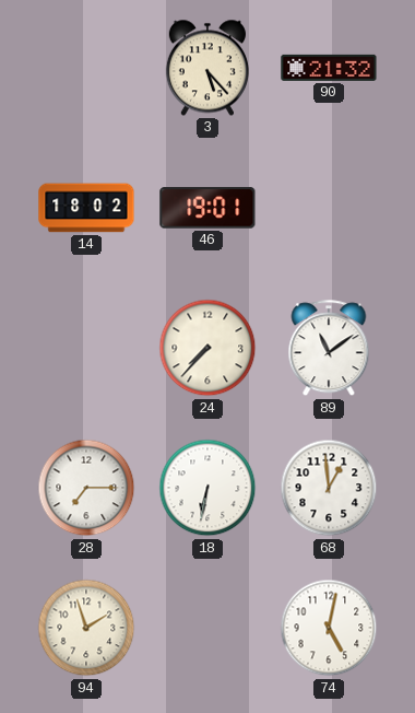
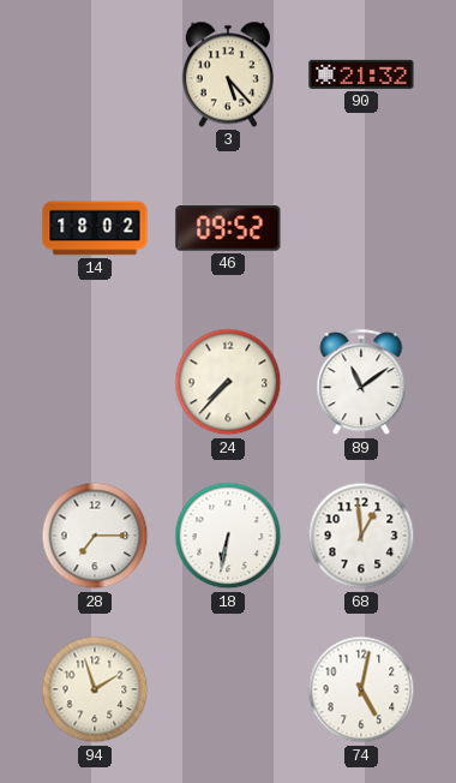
46: 19:01 -> 09:52
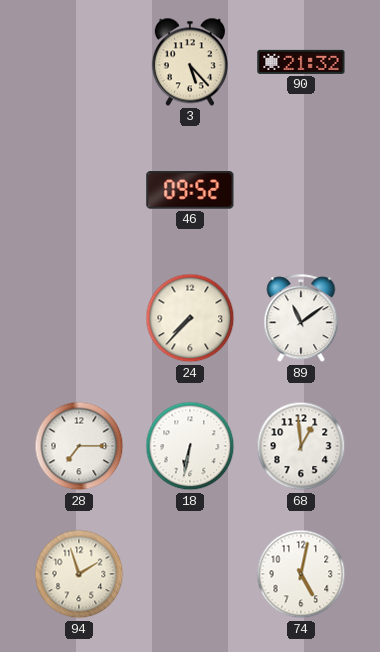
14: 18:02 -> none
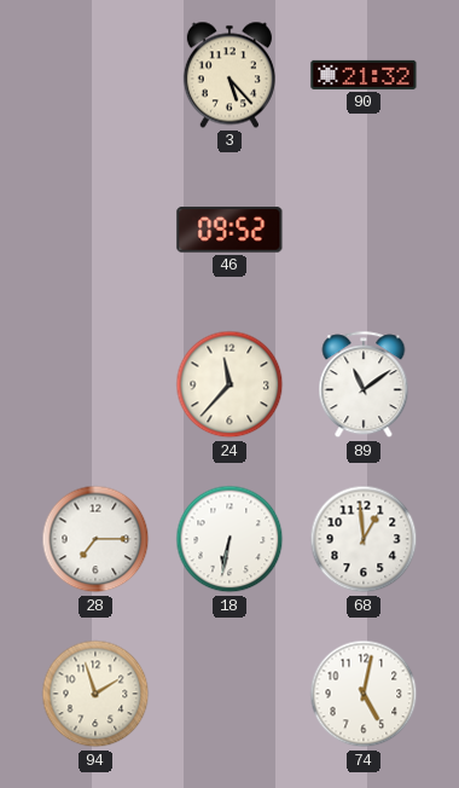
24: 7:37 -> 11:37
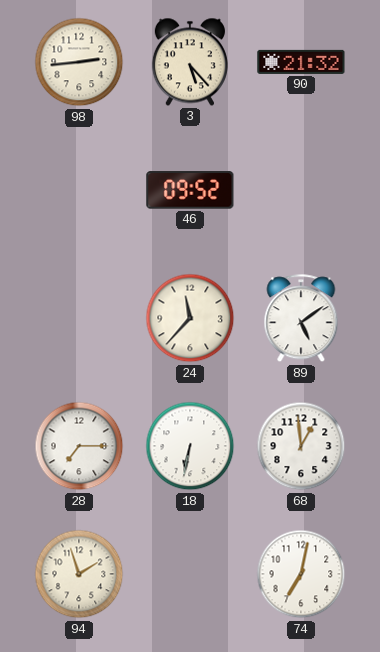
98: none -> 2:44
89: 11:09 -> 5:09
74: 5:02 -> 7:02
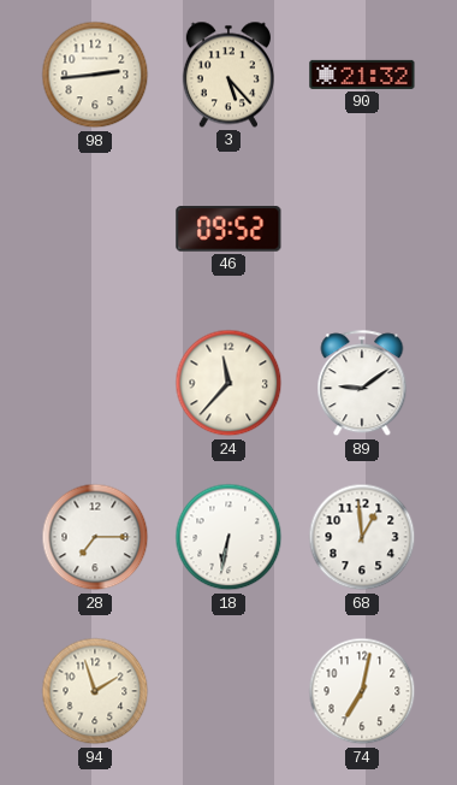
89: 5:09 -> 9:09
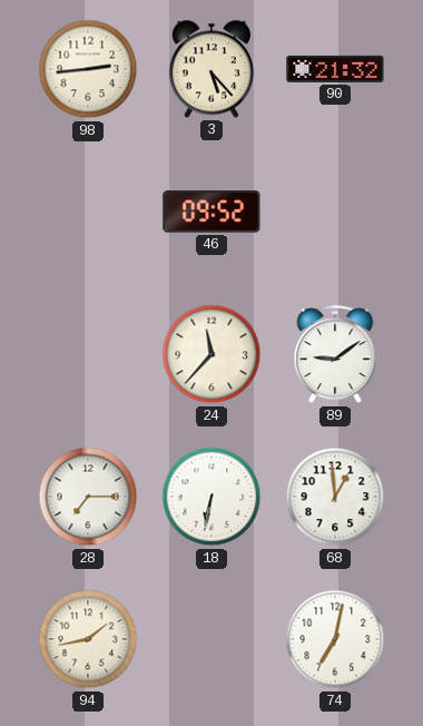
94: 1:57 -> 1:43
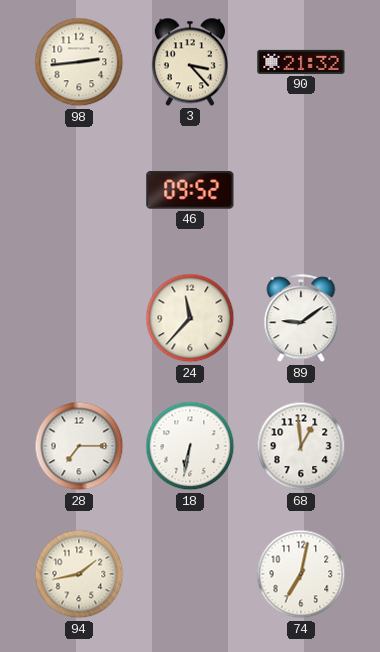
3: 5:23 -> 3:23
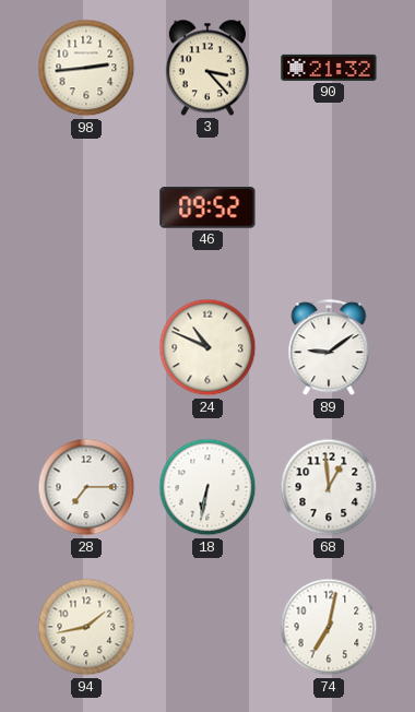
24: 11:37 -> 10:49
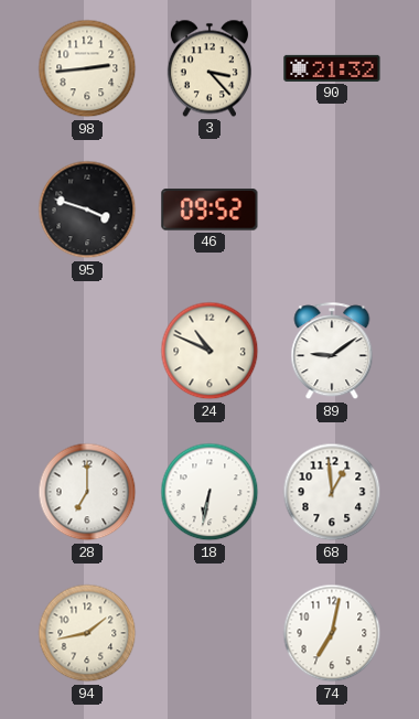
95: none -> 3:48
28: 7:15 -> 7:00
